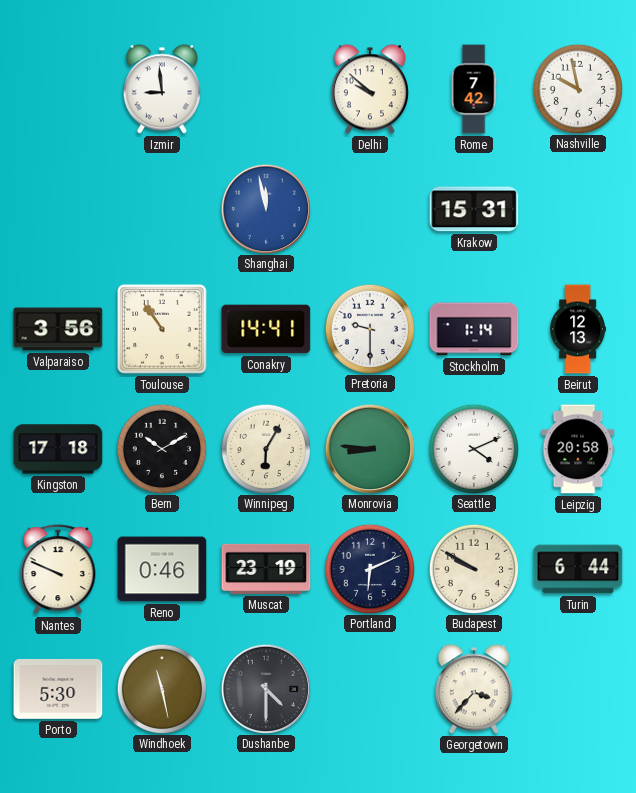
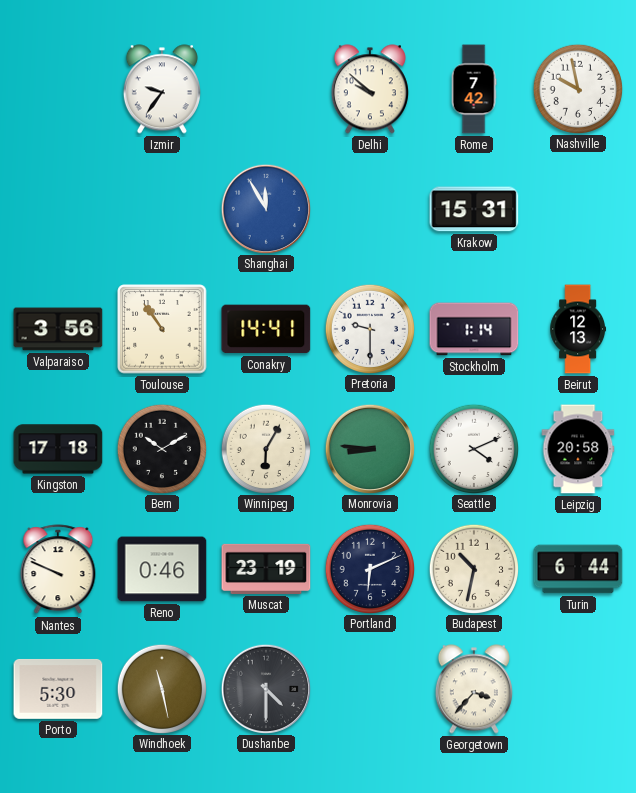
Izmir: 8:59 -> 9:36
Shanghai: 11:58 -> 11:55
Budapest: 9:50 -> 10:32
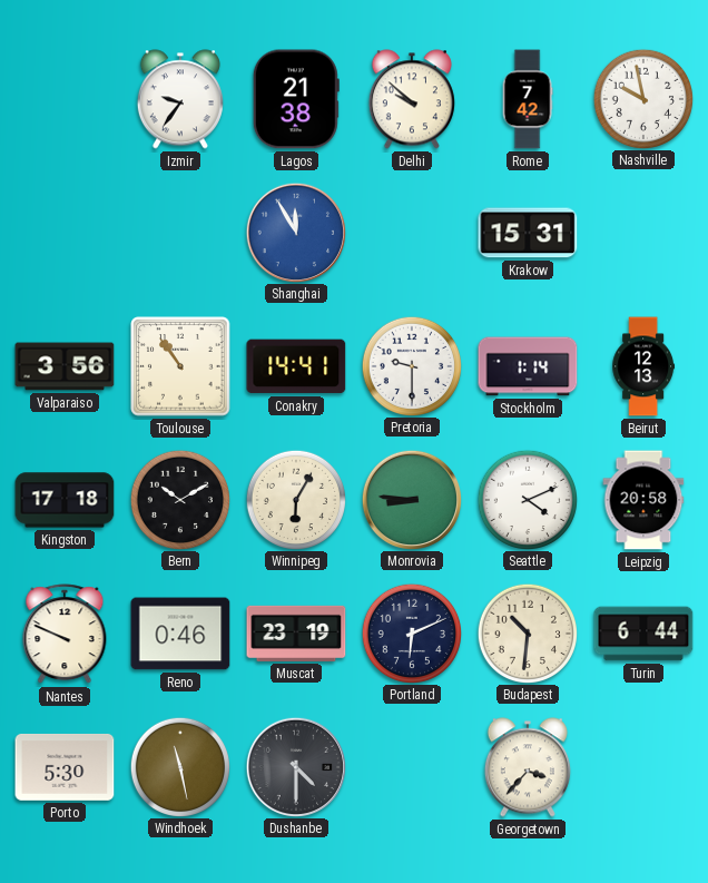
Lagos: none -> 21:38
Budapest: 10:32 -> 10:31
